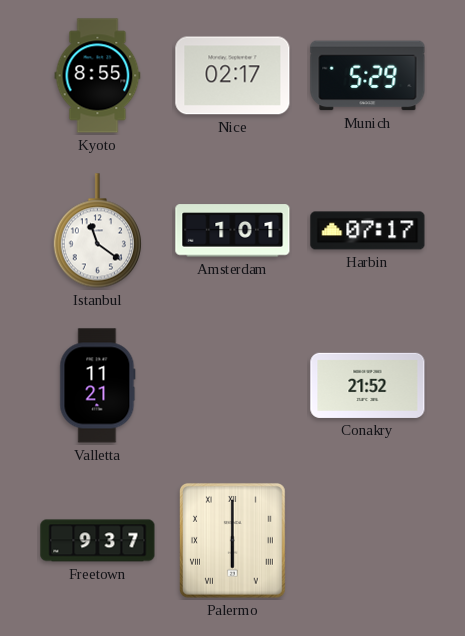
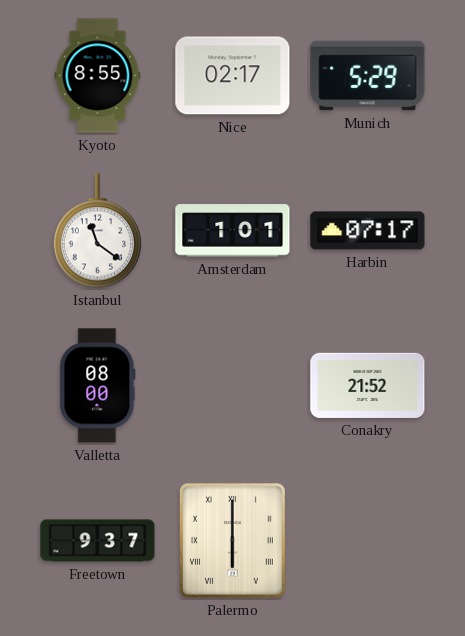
Valletta: 11:21 -> 08:00
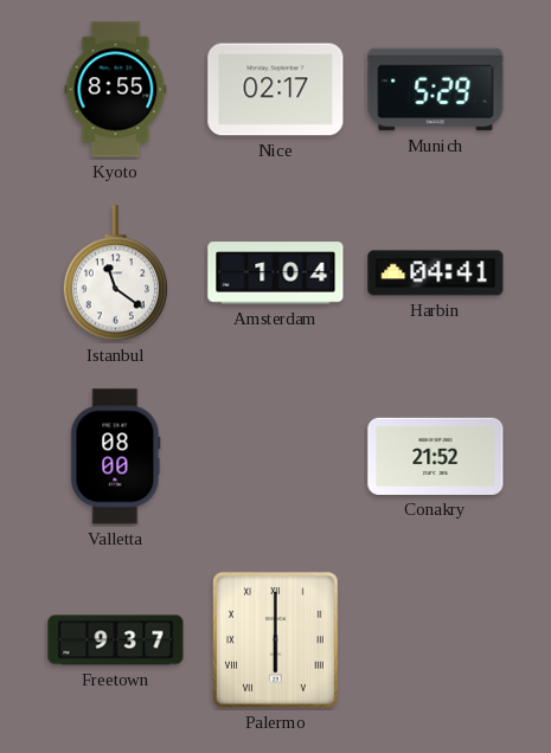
Amsterdam: 1:01 -> 1:04
Harbin: 07:17 -> 04:41
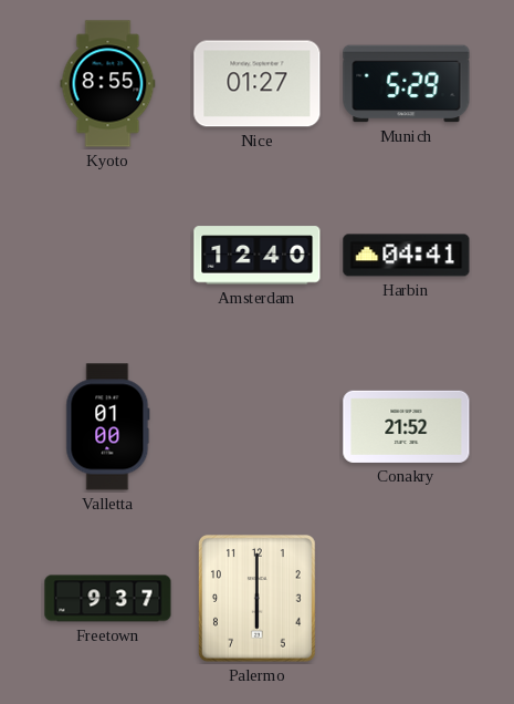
Nice: 02:17 -> 01:27
Istanbul: 11:21 -> none
Amsterdam: 1:04 -> 12:40
Valletta: 08:00 -> 01:00
Palermo numerals: Roman -> Arabic
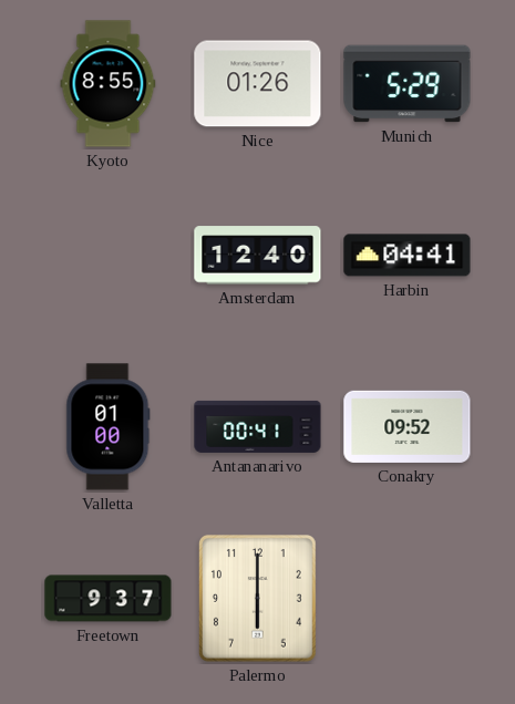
Nice: 01:27 -> 01:26
Antananarivo: none -> 00:41
Conakry: 21:52 -> 09:52
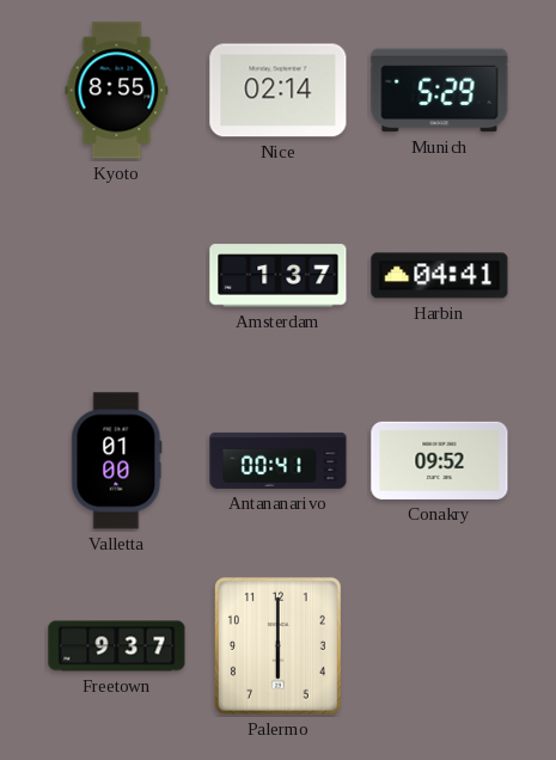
Nice: 01:26 -> 02:14
Amsterdam: 12:40 -> 1:37
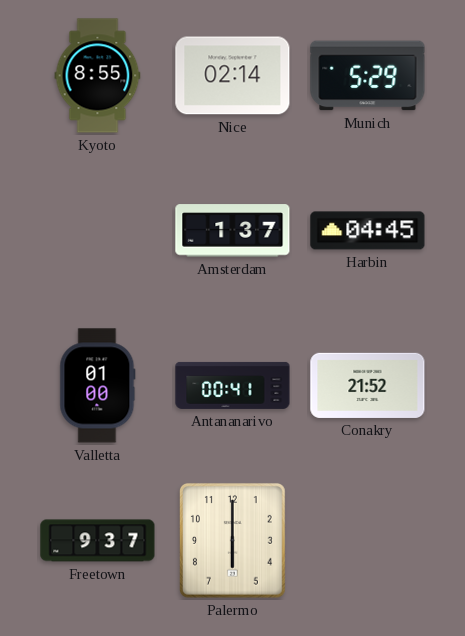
Harbin: 04:41 -> 04:45
Conakry: 09:52 -> 21:52
